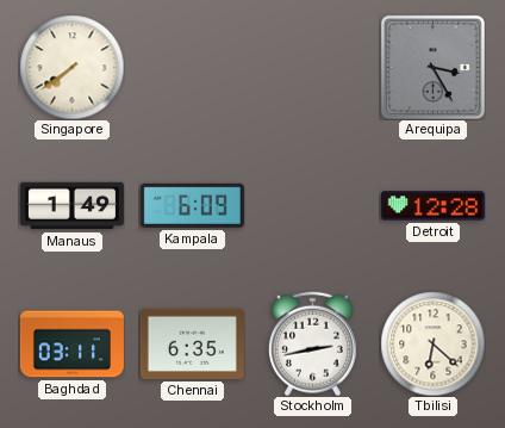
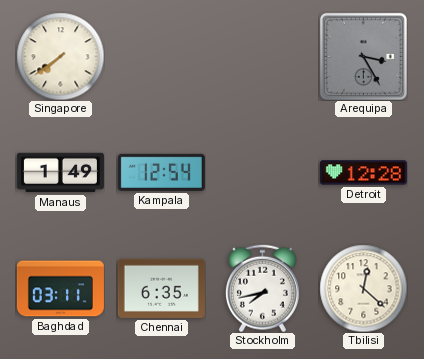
Kampala: 6:09 -> 12:54
Stockholm: 2:43 -> 7:43
Tbilisi: 6:22 -> 12:22
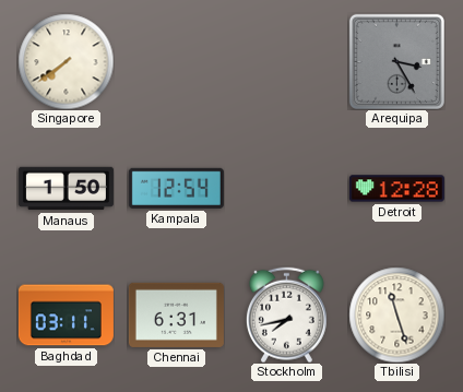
Manaus: 1:49 -> 1:50
Chennai: 6:35 -> 6:31
Tbilisi: 12:22 -> 11:27
